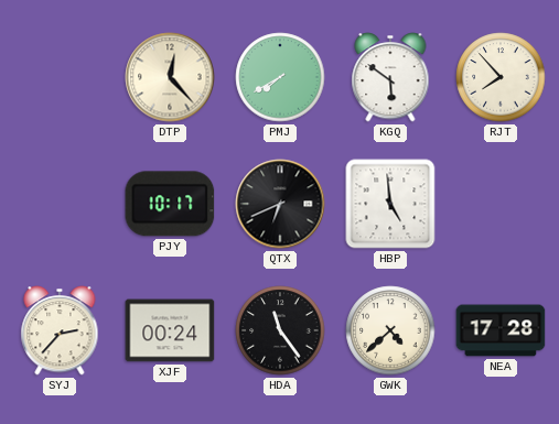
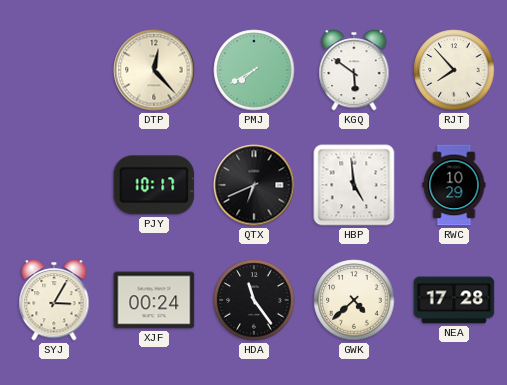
RWC: none -> 10:29
SYJ: 2:37 -> 3:05
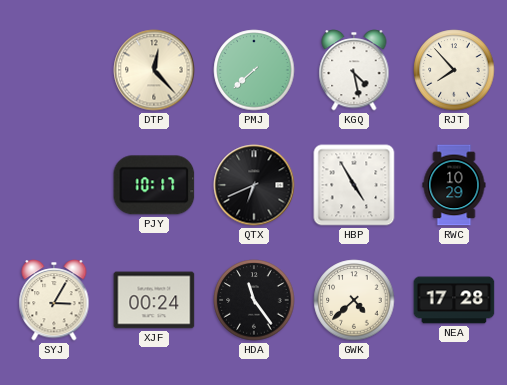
PMJ: 7:40 -> 7:38
KGQ: 5:51 -> 4:28
HBP: 4:59 -> 4:55
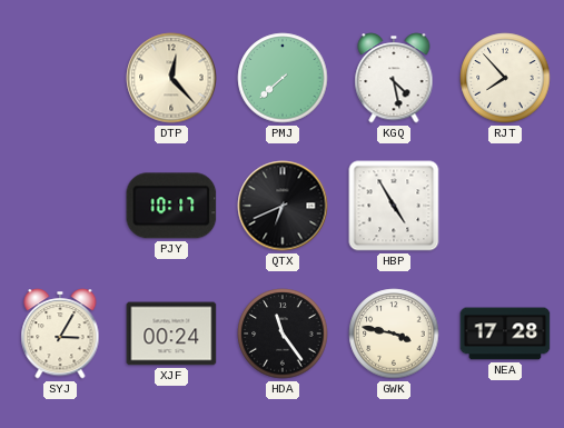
RWC: 10:29 -> none
GWK: 4:38 -> 3:47
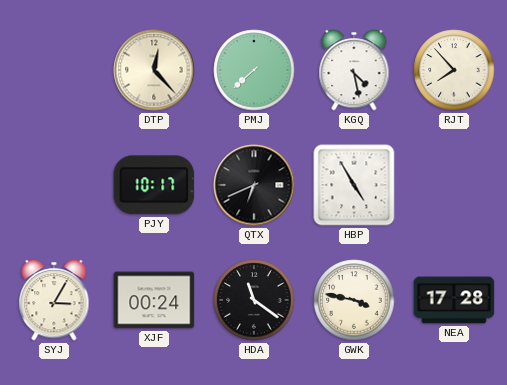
HDA: 11:24 -> 11:21
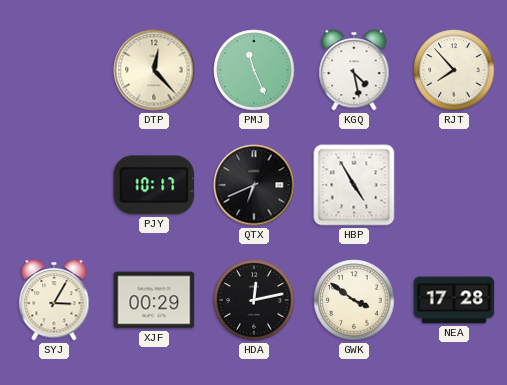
PMJ: 7:38 -> 11:26
XJF: 00:24 -> 00:29
HDA: 11:21 -> 12:13
GWK: 3:47 -> 3:51
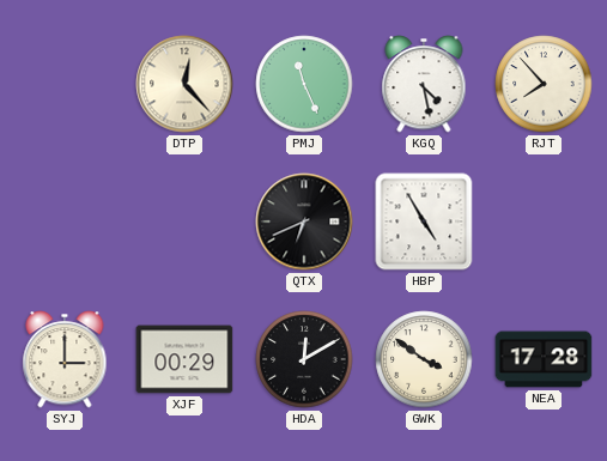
PJY: 10:17 -> none
SYJ: 3:05 -> 3:00
HDA: 12:13 -> 12:10
